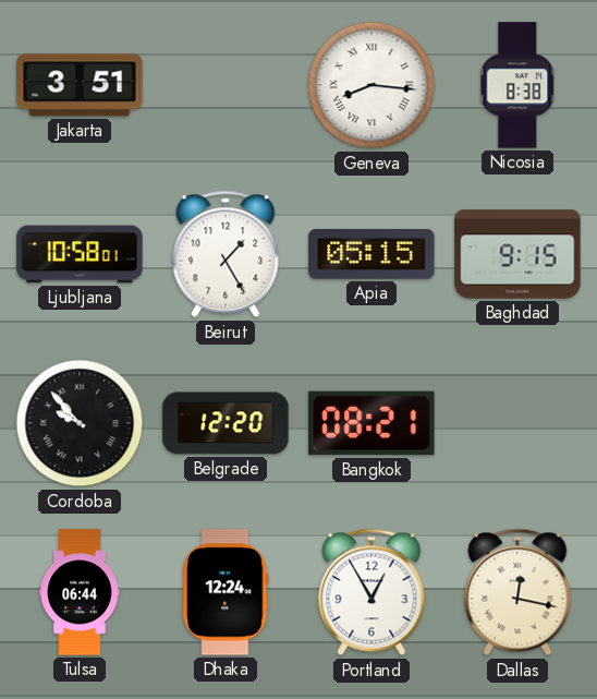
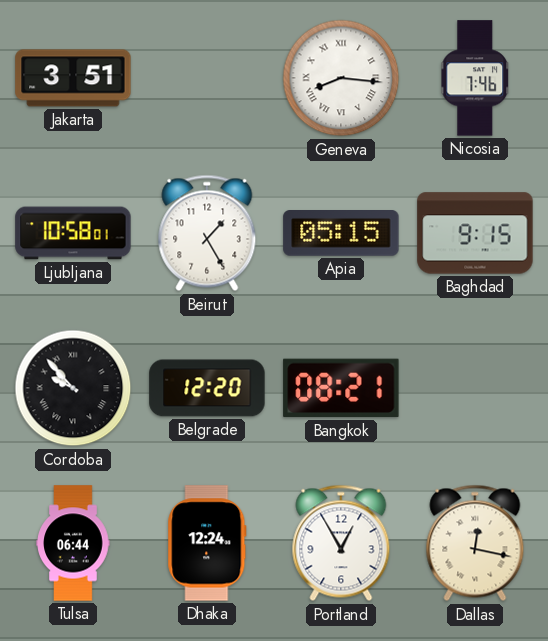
Nicosia: 8:38 -> 7:46
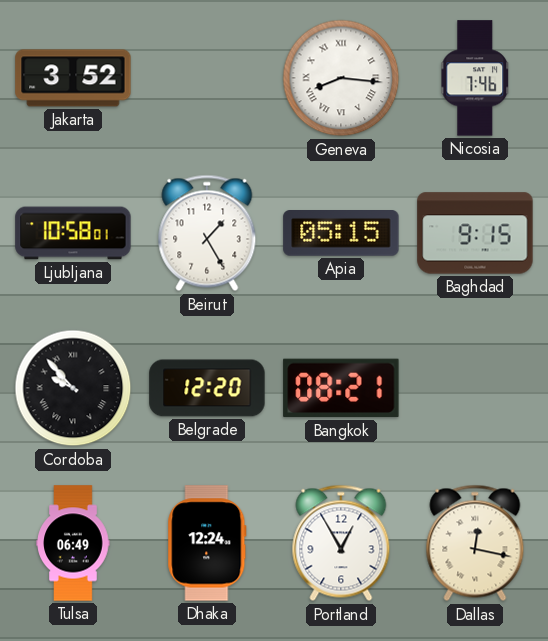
Jakarta: 3:51 -> 3:52
Tulsa: 06:44 -> 06:49
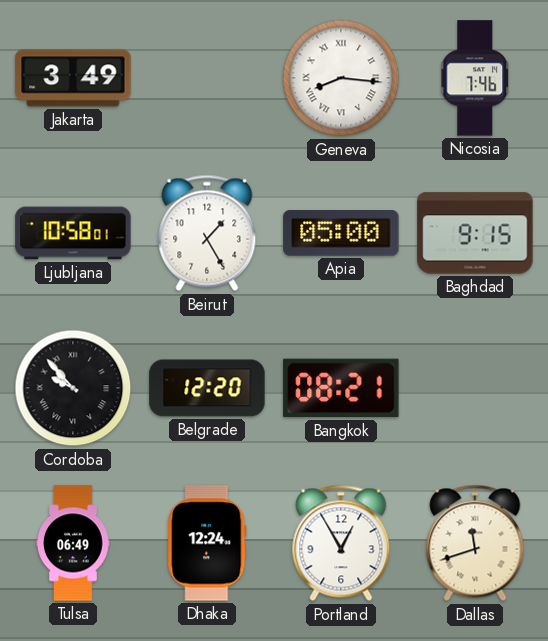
Jakarta: 3:52 -> 3:49
Apia: 05:15 -> 05:00
Dallas: 12:17 -> 11:42
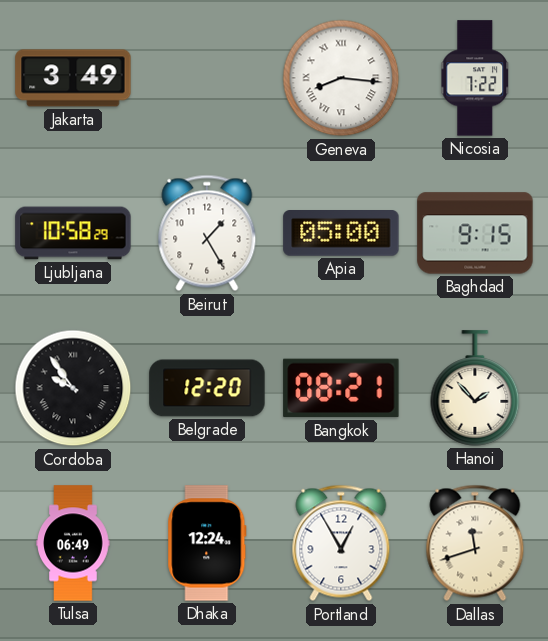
Nicosia: 7:46 -> 7:22
Ljubljana: 10:58:01 -> 10:58:29
Cordoba: 9:53 -> 9:54
Hanoi: none -> 1:53
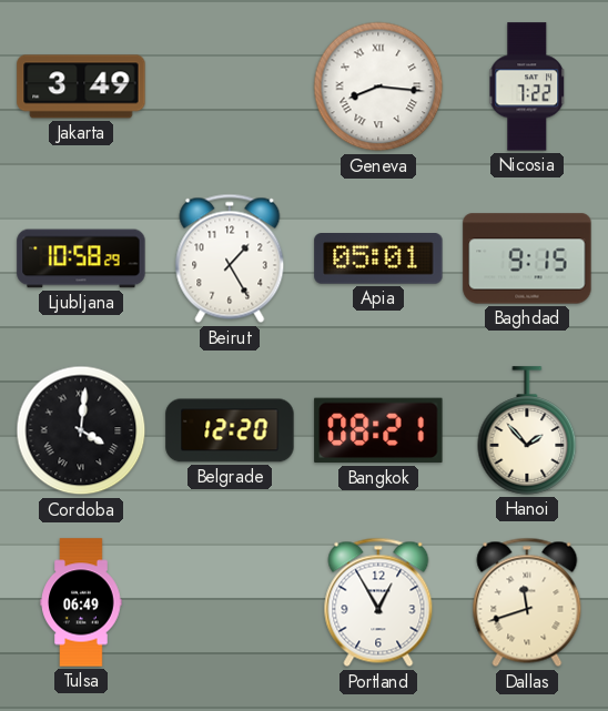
Apia: 05:00 -> 05:01
Cordoba: 9:54 -> 4:01
Dhaka: 12:24 -> none
